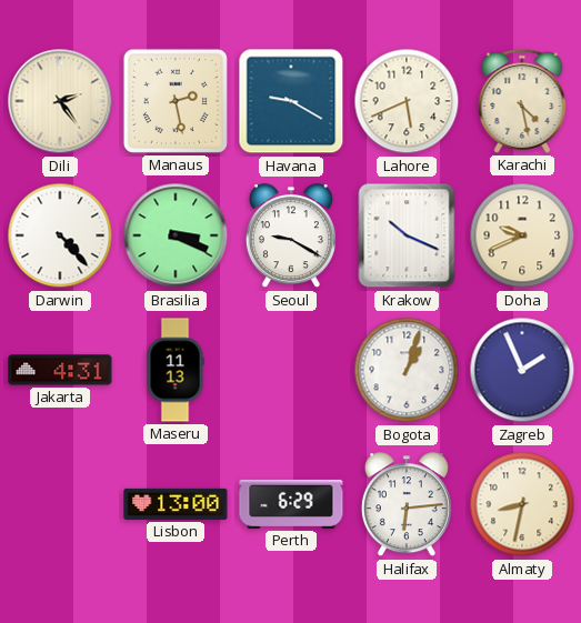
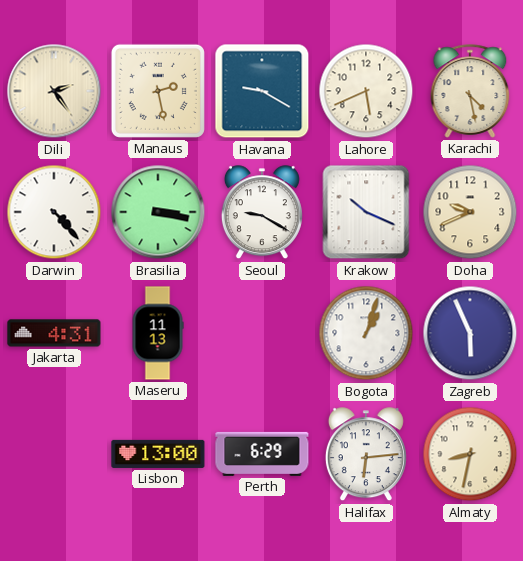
Brasilia: 3:19 -> 3:17
Zagreb: 1:56 -> 5:56
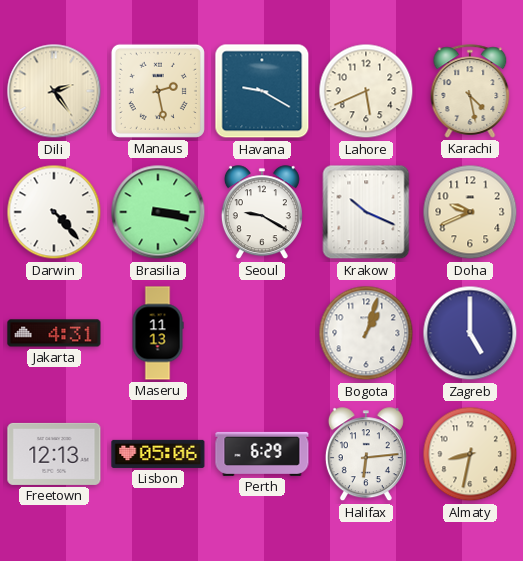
Zagreb: 5:56 -> 5:00
Freetown: none -> 12:13
Lisbon: 13:00 -> 05:06
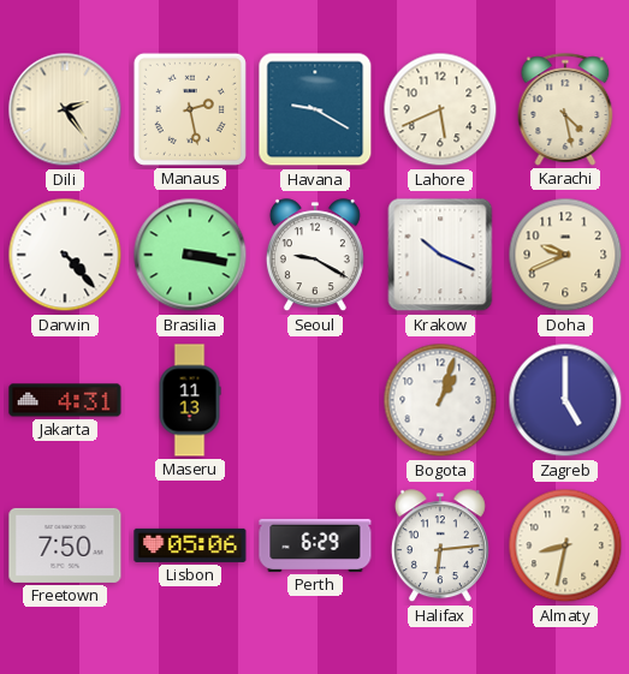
Freetown: 12:13 -> 7:50
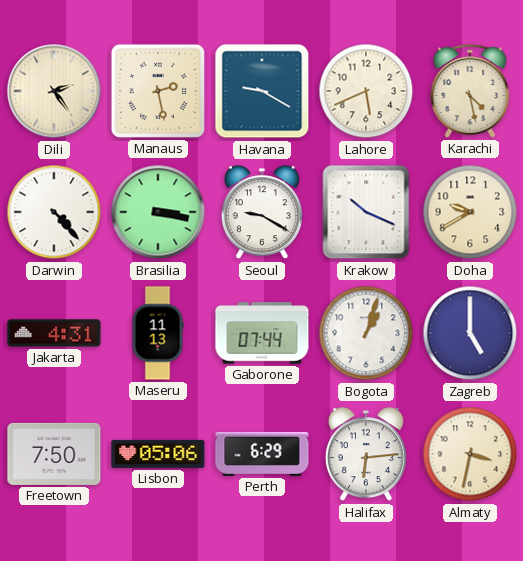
Doha: 9:41 -> 9:40
Gaborone: none -> 07:44
Almaty: 8:32 -> 3:32
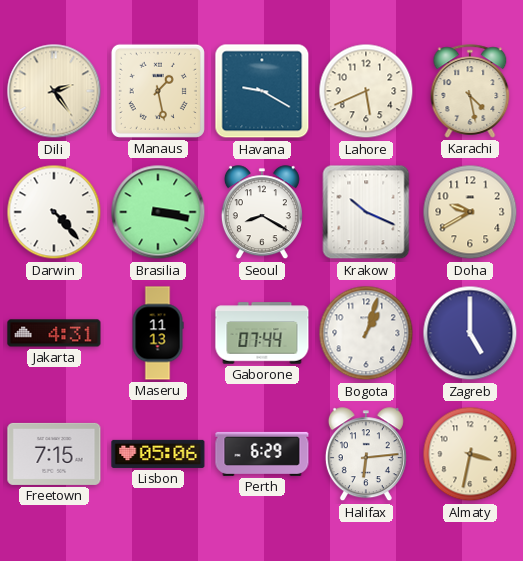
Manaus: 2:28 -> 1:28
Seoul: 9:20 -> 8:20
Freetown: 7:50 -> 7:15
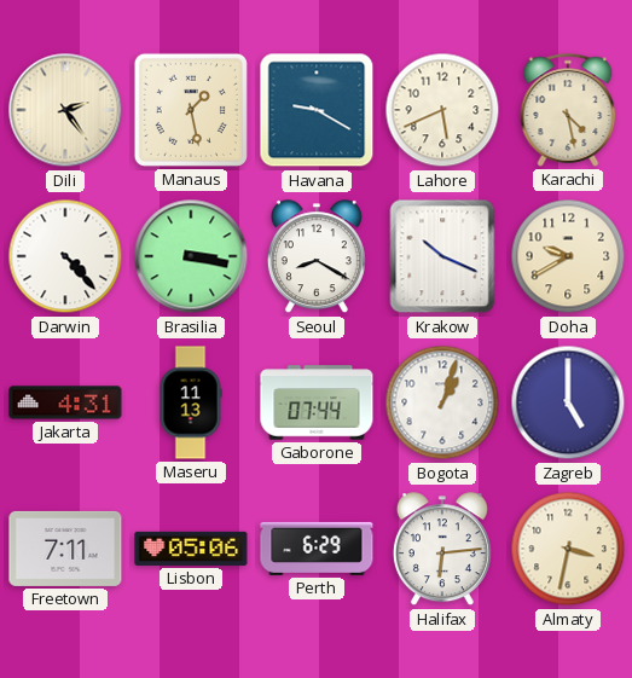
Freetown: 7:15 -> 7:11
